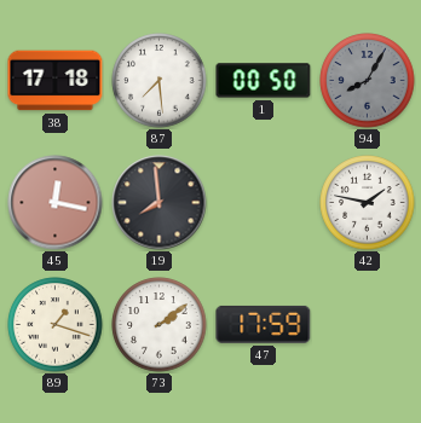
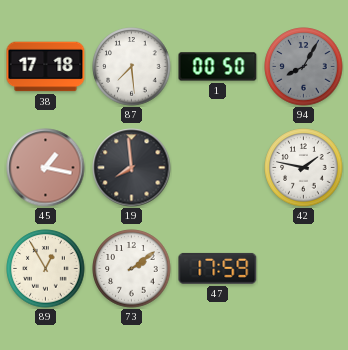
45: 12:17 -> 1:17
89: 1:18 -> 12:55
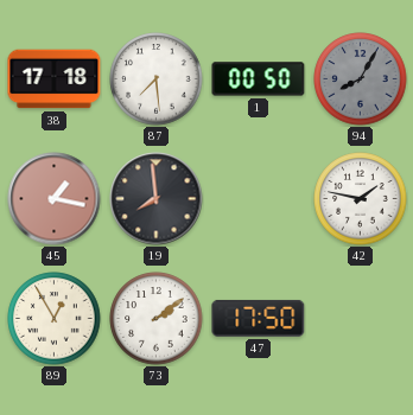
47: 17:59 -> 17:50
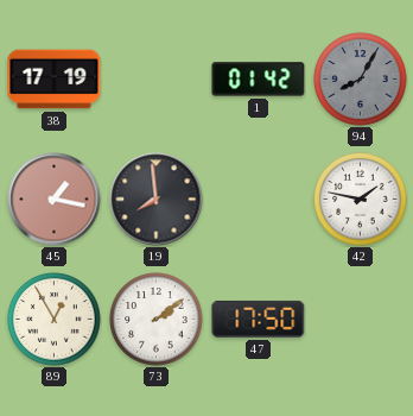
38: 17:18 -> 17:19
87: 7:29 -> none
1: 00:50 -> 01:42
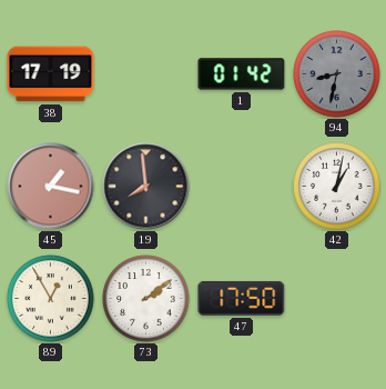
94: 8:05 -> 8:32
42: 1:47 -> 1:02
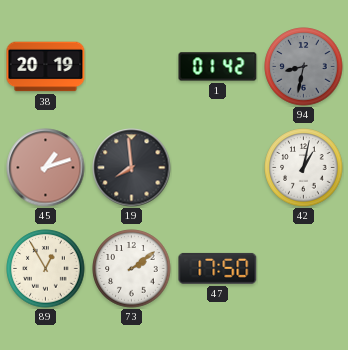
38: 17:19 -> 20:19
45: 1:17 -> 1:12
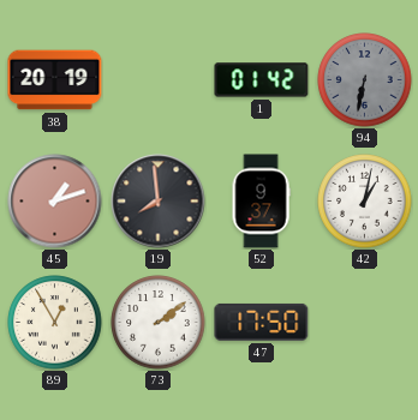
94: 8:32 -> 6:32
52: none -> 9:37
